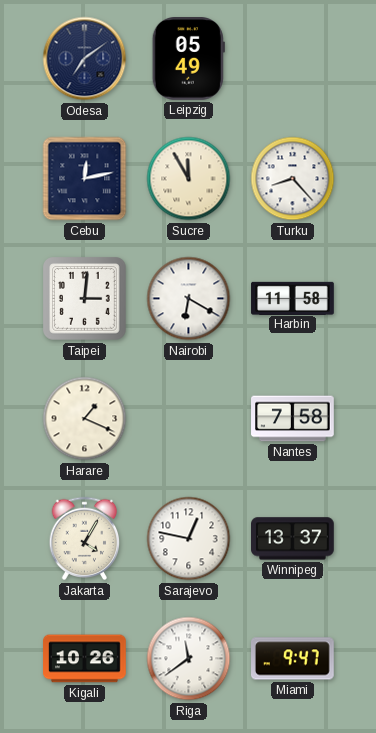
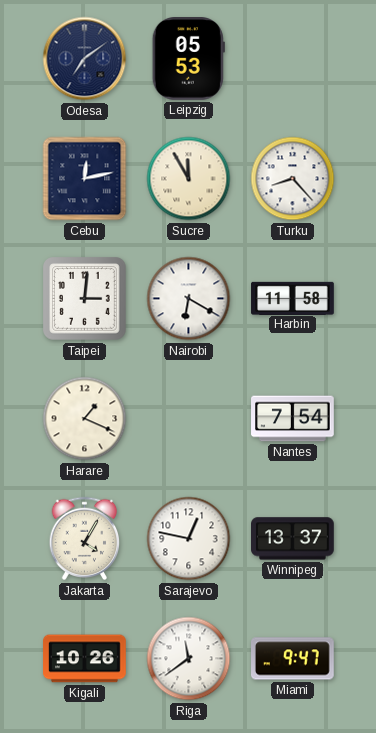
Leipzig: 05:49 -> 05:53
Nantes: 7:58 -> 7:54
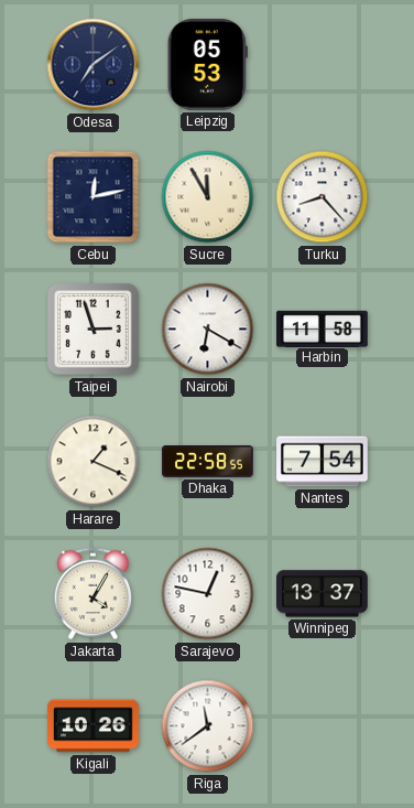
Taipei: 3:01 -> 2:57
Dhaka: none -> 22:58
Miami: 9:47 -> none
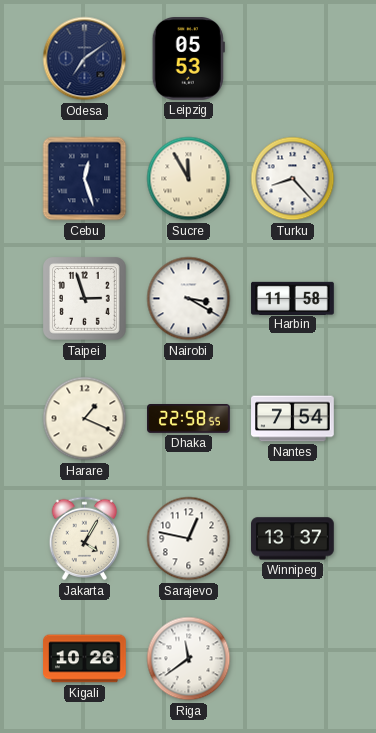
Cebu: 12:13 -> 12:27
Nairobi: 6:20 -> 3:20
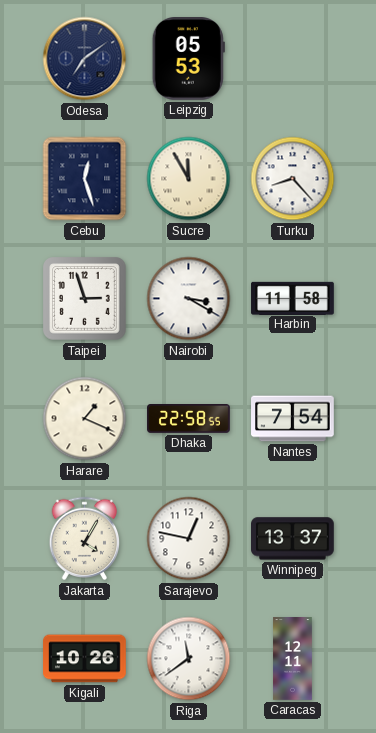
Caracas: none -> 12:11
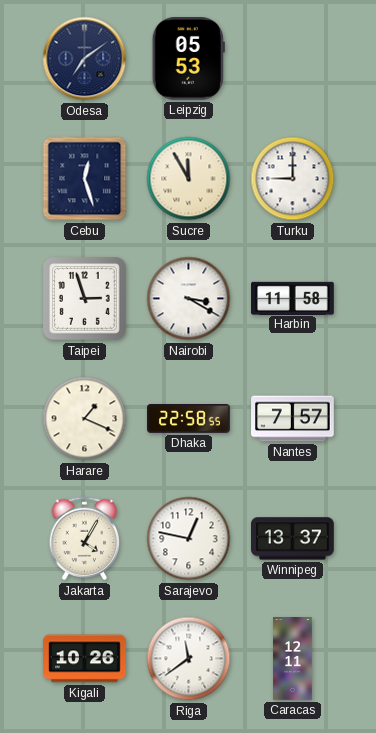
Turku: 8:23 -> 9:00
Nantes: 7:54 -> 7:57
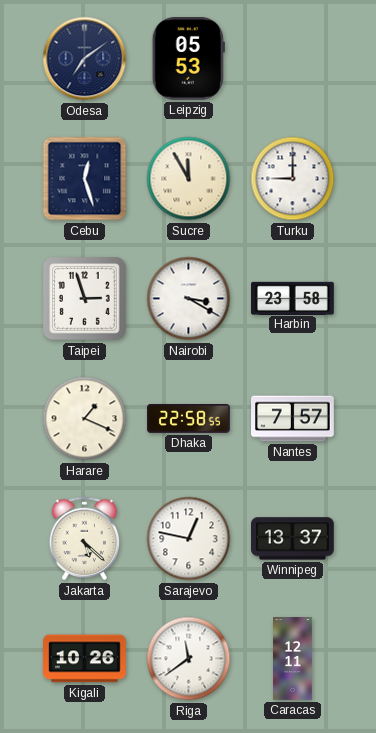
Harbin: 11:58 -> 23:58
Jakarta: 4:05 -> 5:22
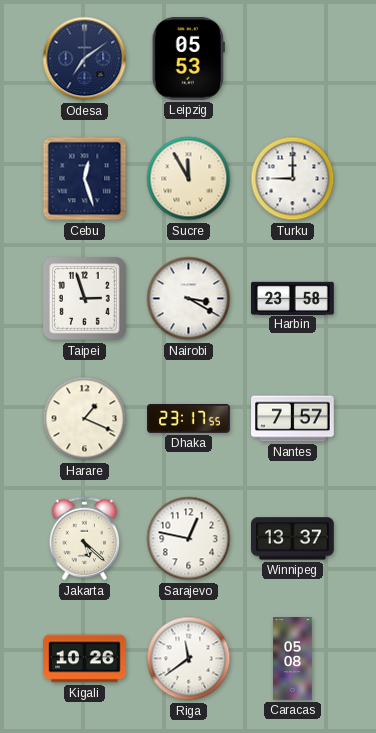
Dhaka: 22:58 -> 23:17
Caracas: 12:11 -> 05:08
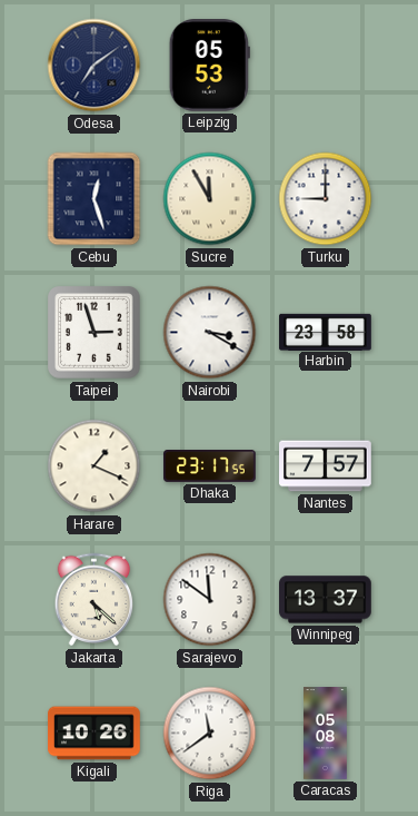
Sarajevo: 12:47 -> 11:51
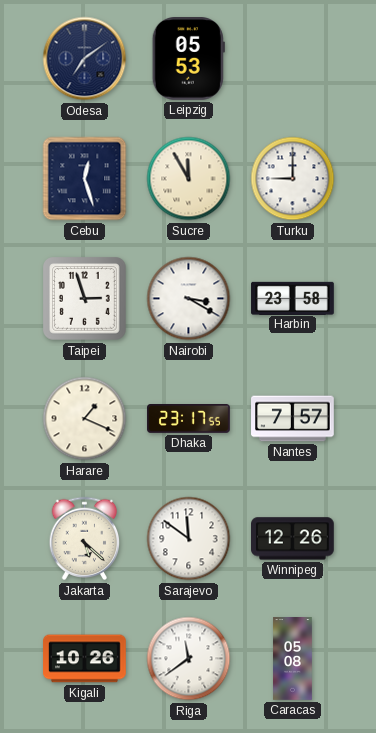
Winnipeg: 13:37 -> 12:26
